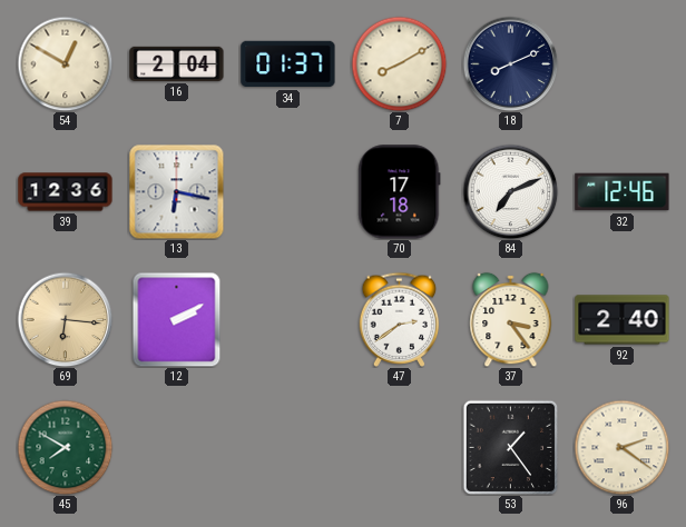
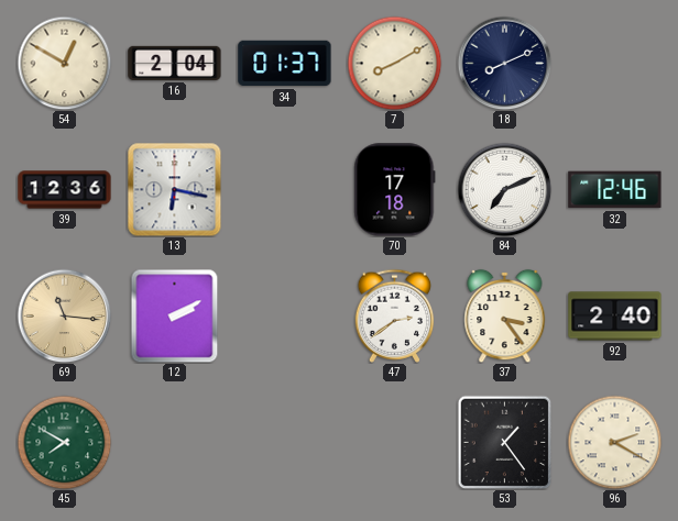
69: 6:16 -> 11:16
96: 2:21 -> 2:20
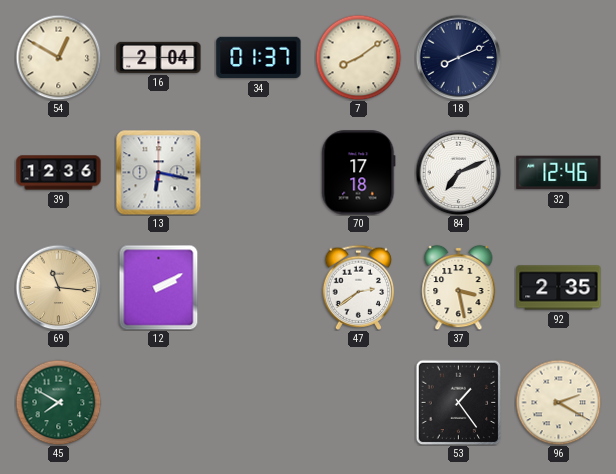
7: 8:10 -> 8:09
37: 3:24 -> 3:28
92: 2:40 -> 2:35
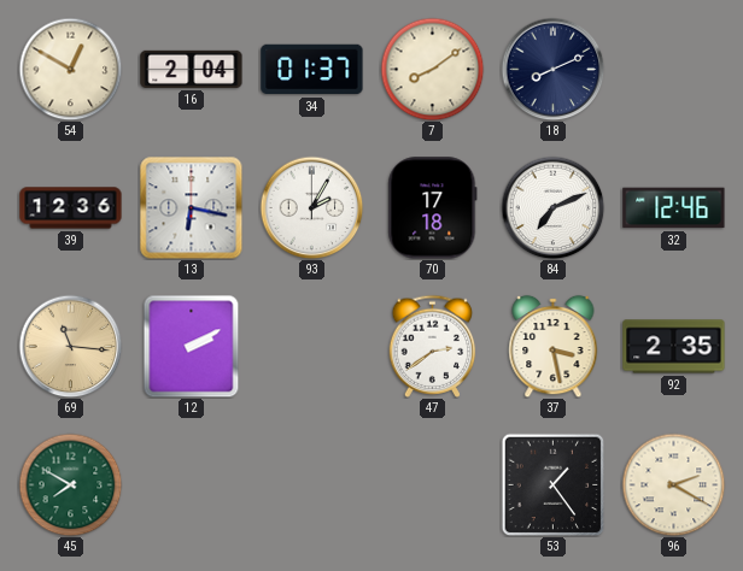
93: none -> 2:05
